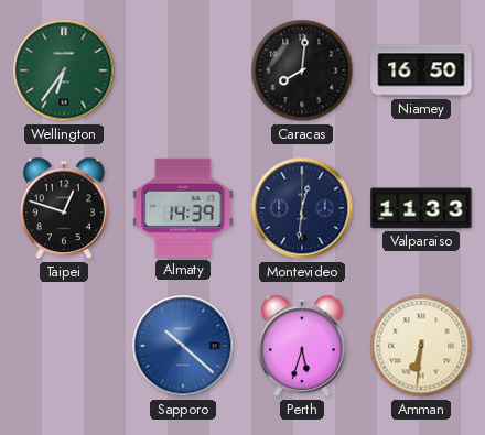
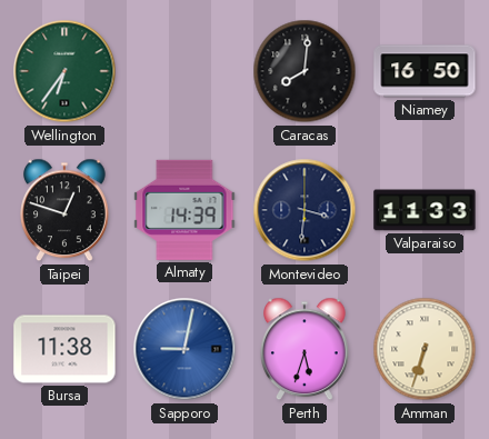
Montevideo: 12:31 -> 3:31
Bursa: none -> 11:38
Sapporo: 10:22 -> 9:02
Amman: 6:31 -> 6:33
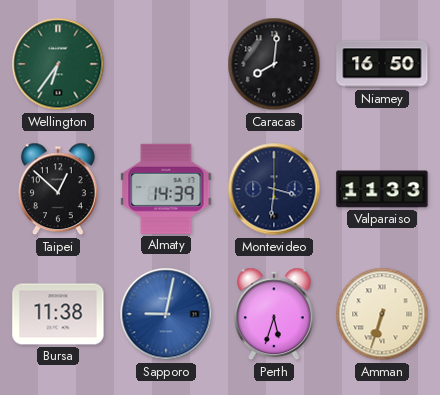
Taipei: 12:48 -> 12:52
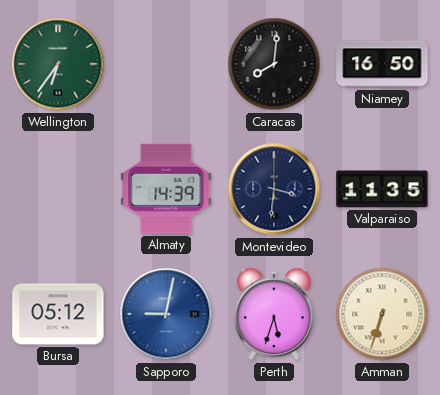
Taipei: 12:52 -> none
Valparaiso: 11:33 -> 11:35
Bursa: 11:38 -> 05:12
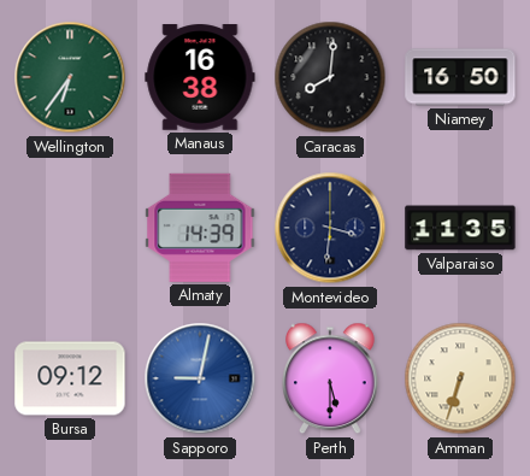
Manaus: none -> 16:38
Bursa: 05:12 -> 09:12
Perth: 5:33 -> 5:30
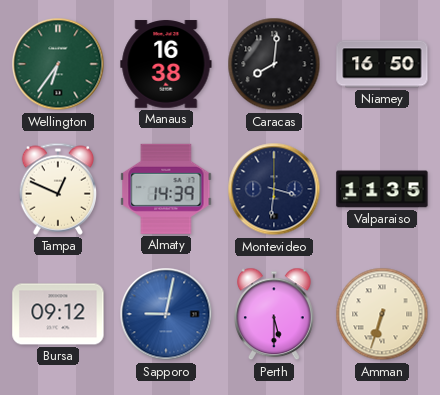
Tampa: none -> 12:49
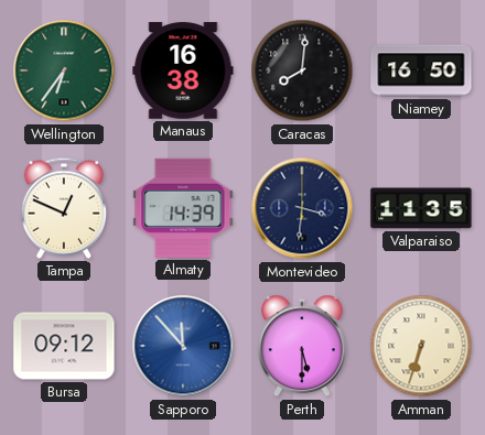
Sapporo: 9:02 -> 11:53
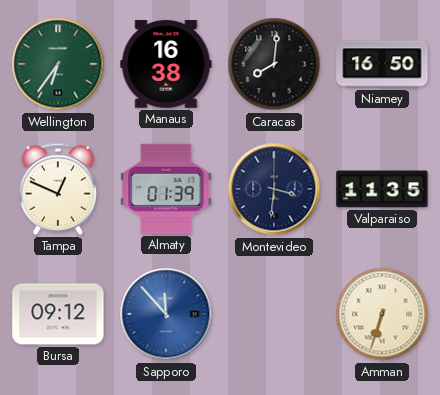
Almaty: 14:39 -> 01:39
Perth: 5:30 -> none
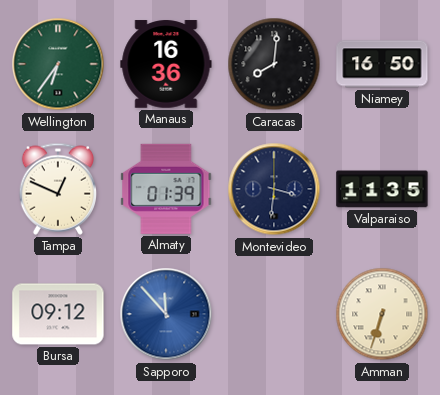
Manaus: 16:38 -> 16:36
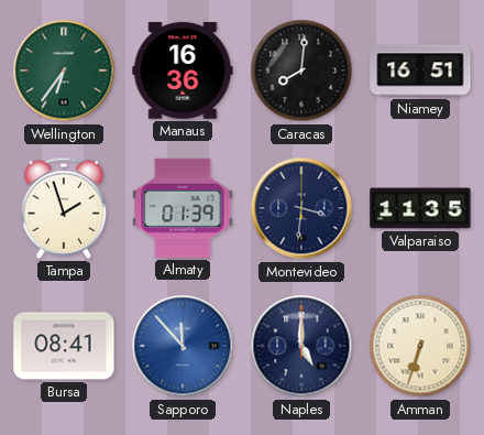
Niamey: 16:50 -> 16:51
Tampa: 12:49 -> 1:57
Bursa: 09:12 -> 08:41
Naples: none -> 5:00
